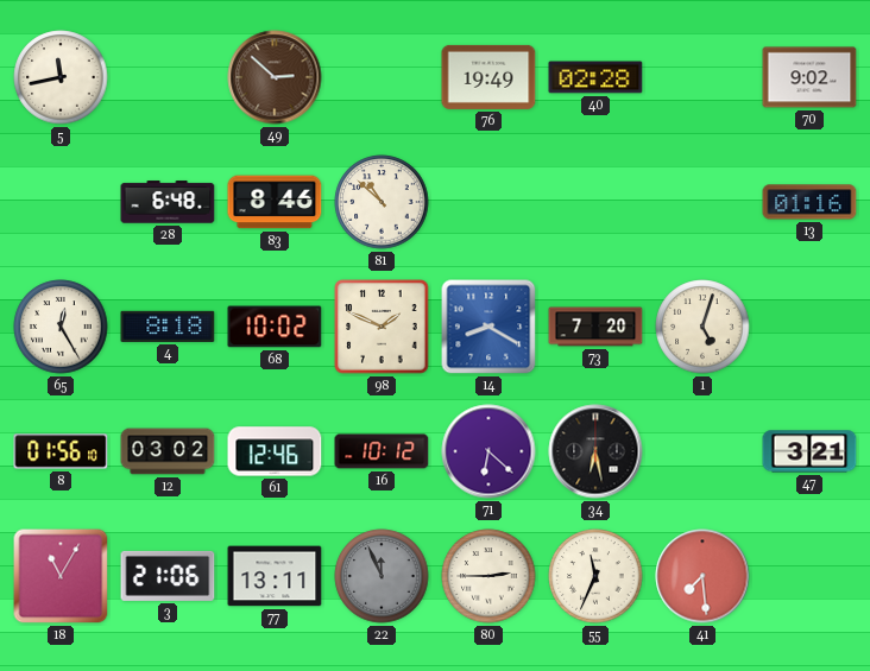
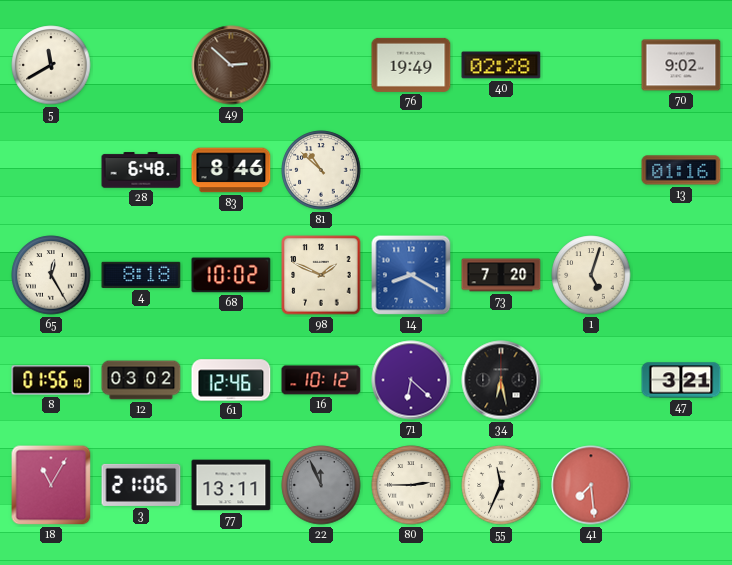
5: 11:43 -> 11:40
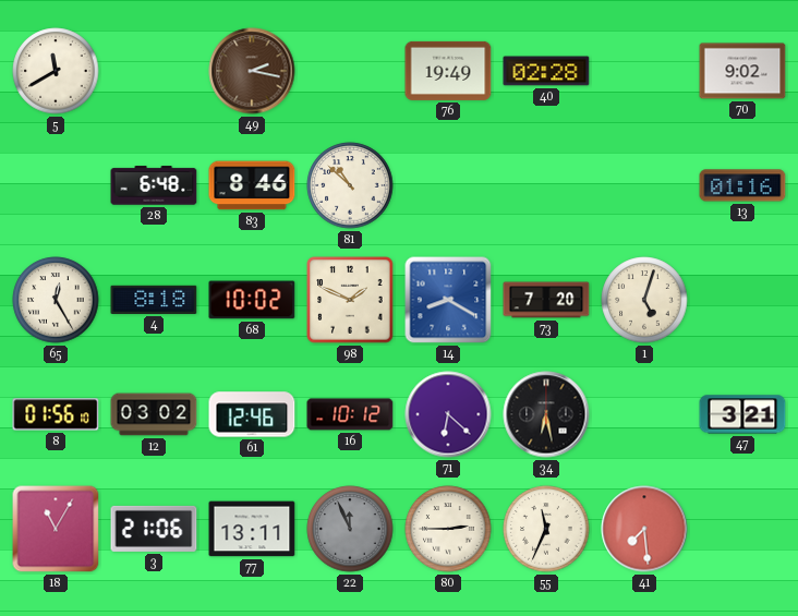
49: 2:52 -> 2:17
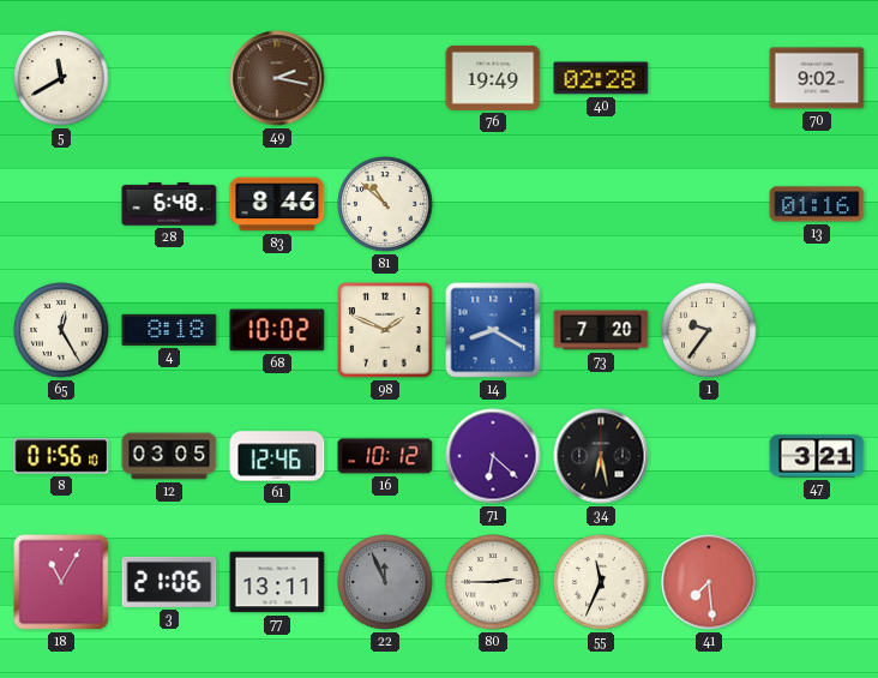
1: 5:03 -> 9:36
12: 03:02 -> 03:05
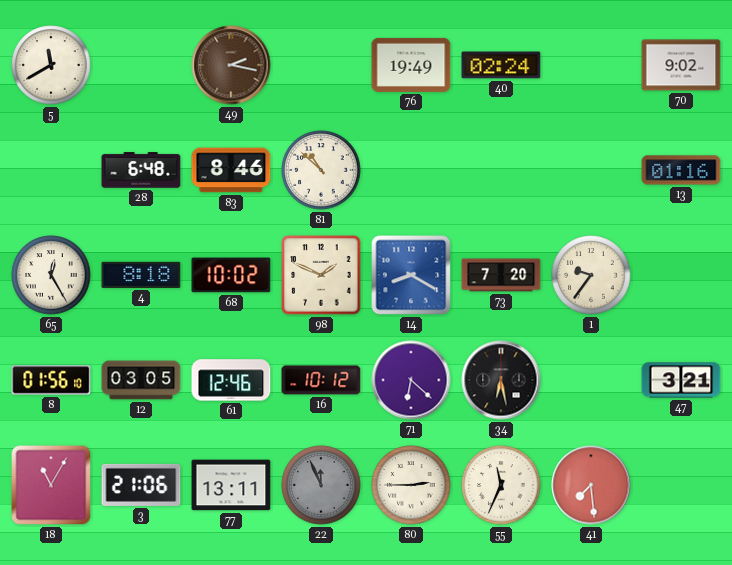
40: 02:28 -> 02:24
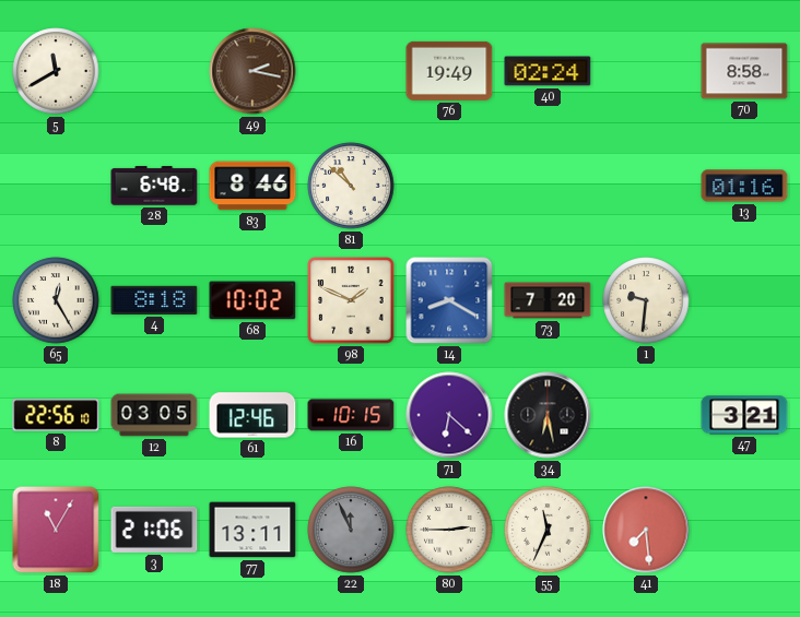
70: 9:02 -> 8:58
1: 9:36 -> 9:31
8: 01:56 -> 22:56
16: 10:12 -> 10:15
